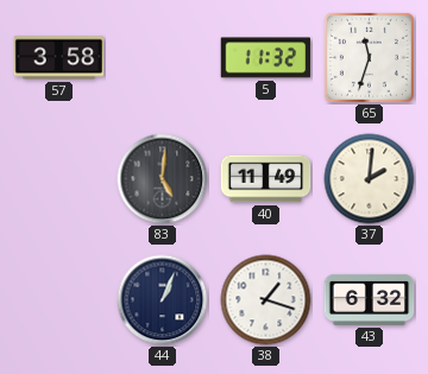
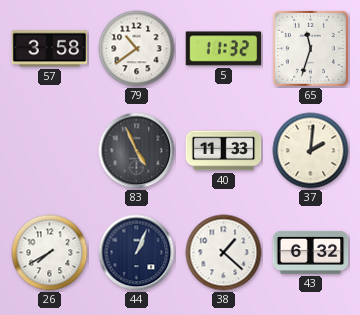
79: none -> 10:39
83: 5:01 -> 4:56
40: 11:49 -> 11:33
26: none -> 7:40
38: 1:18 -> 1:22
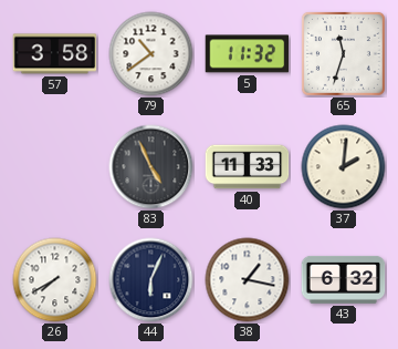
44: 1:04 -> 6:04
38: 1:22 -> 1:17
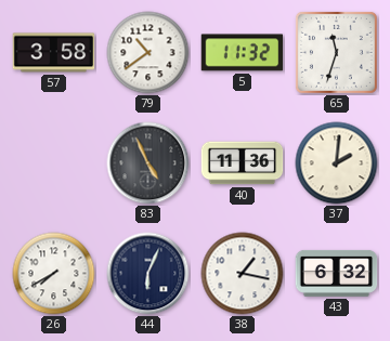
40: 11:33 -> 11:36
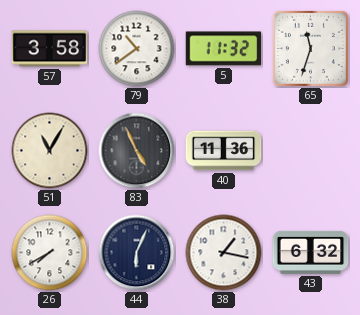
51: none -> 11:05
37: 2:01 -> none
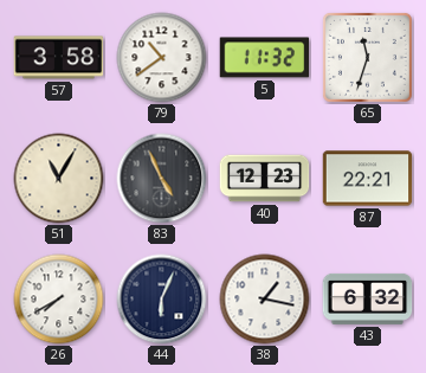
40: 11:36 -> 12:23
87: none -> 22:21
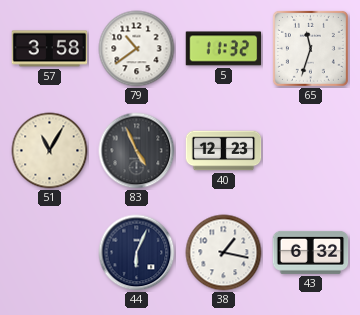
87: 22:21 -> none
26: 7:40 -> none
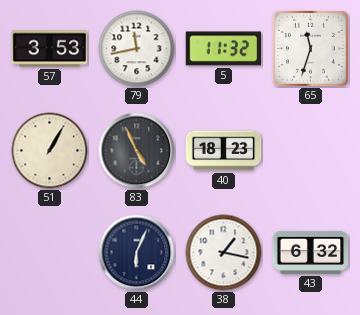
57: 3:58 -> 3:53
79: 10:39 -> 11:43
51: 11:05 -> 1:05
40: 12:23 -> 18:23
